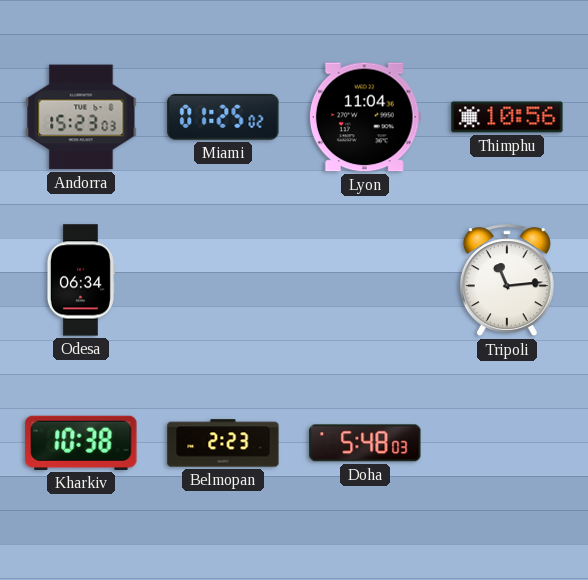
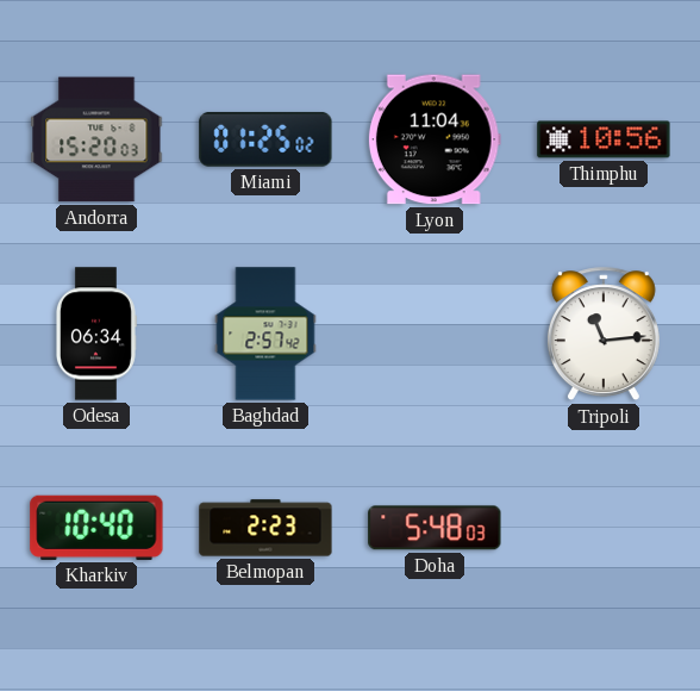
Andorra: 15:23 -> 15:20
Baghdad: none -> 2:57
Kharkiv: 10:38 -> 10:40
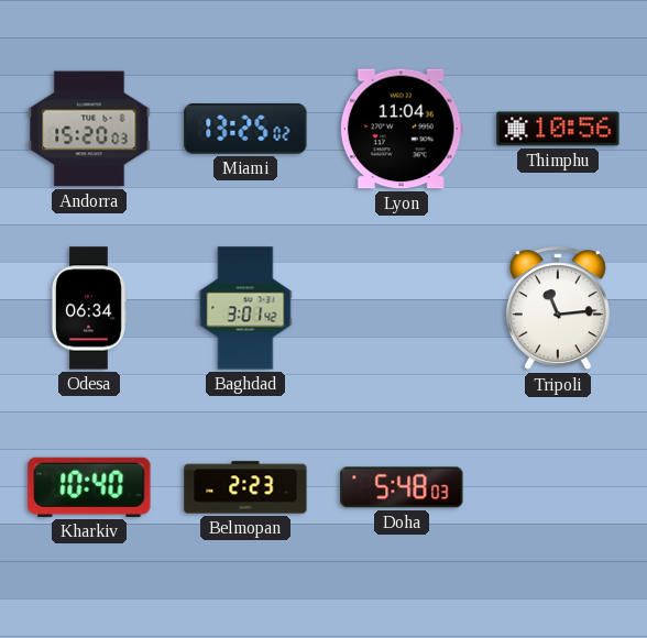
Miami: 01:25 -> 13:25
Baghdad: 2:57 -> 3:01
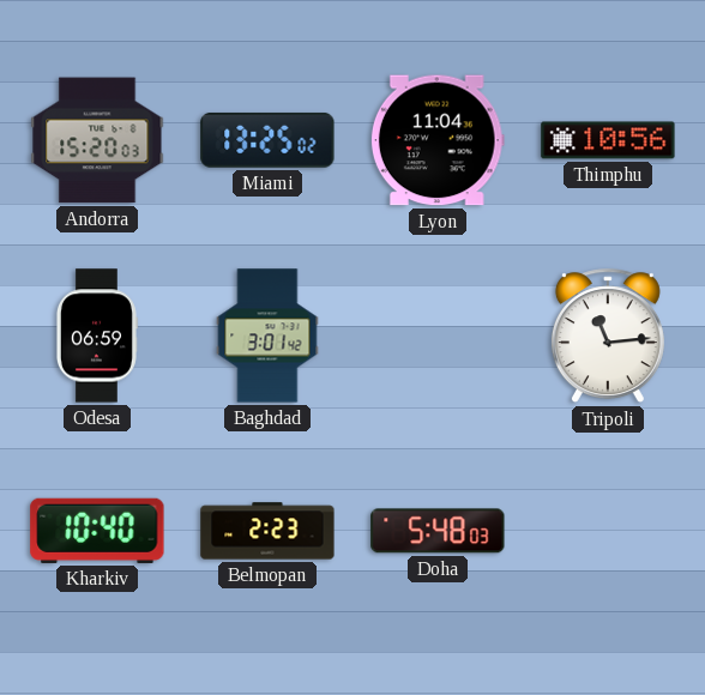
Odesa: 06:34 -> 06:59
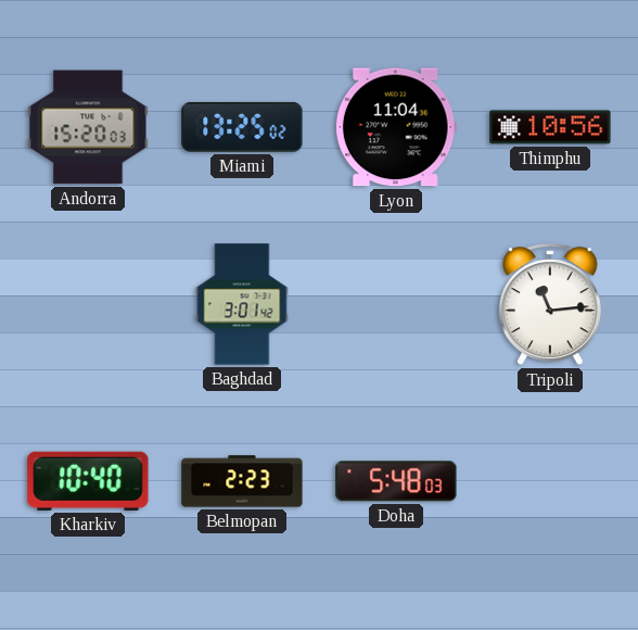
Odesa: 06:59 -> none
